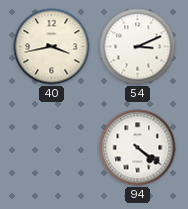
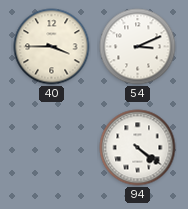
40: 3:43 -> 3:45
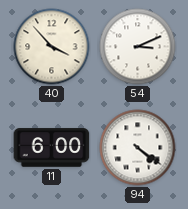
40: 3:45 -> 3:53
11: none -> 6:00
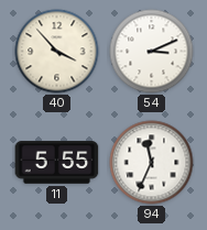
11: 6:00 -> 5:55
94: 4:21 -> 11:34
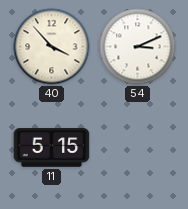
11: 5:55 -> 5:15
94: 11:34 -> none
